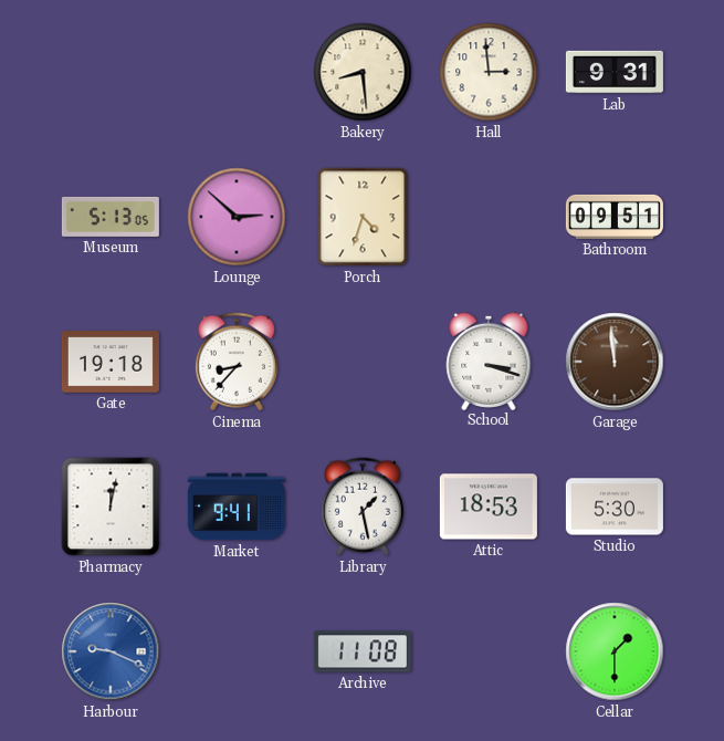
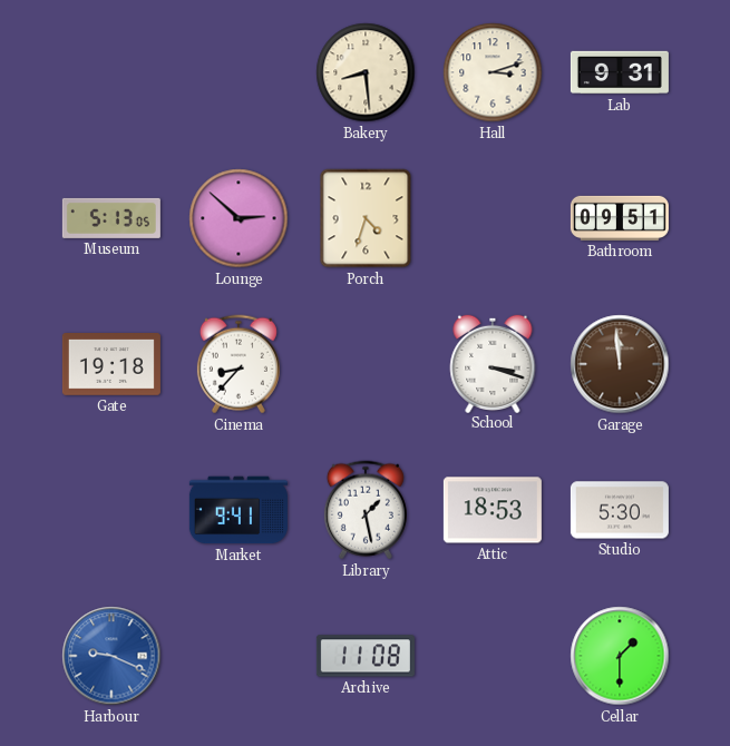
Hall: 2:59 -> 3:12
Pharmacy: 12:02 -> none
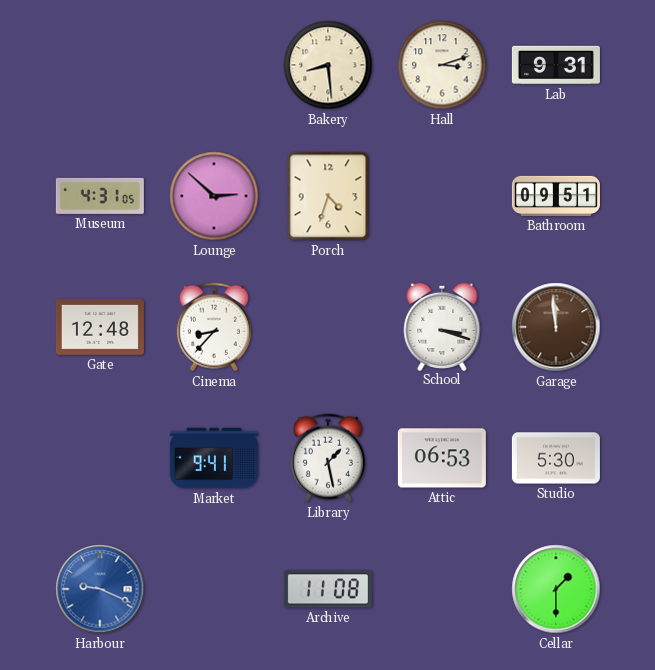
Museum: 5:13 -> 4:31
Gate: 19:18 -> 12:48
Attic: 18:53 -> 06:53
